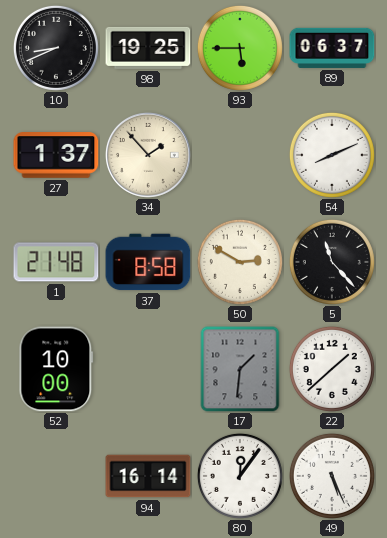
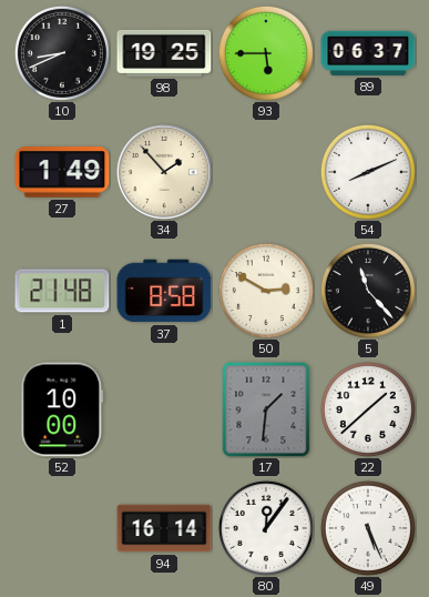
27: 1:37 -> 1:49
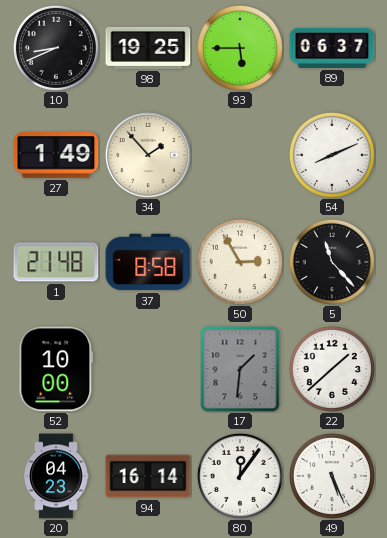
50: 2:50 -> 2:55
20: none -> 04:23
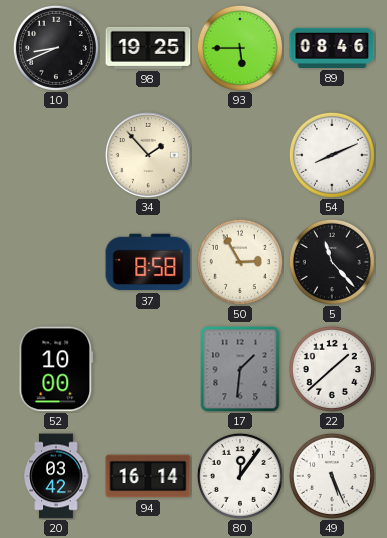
89: 06:37 -> 08:46
27: 1:49 -> none
1: 21:48 -> none
20: 04:23 -> 03:42
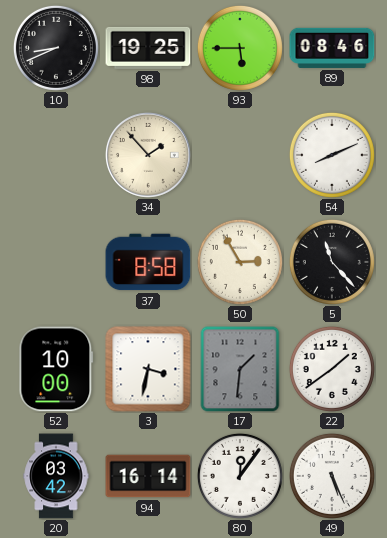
3: none -> 3:32
22: 1:38 -> 1:39
